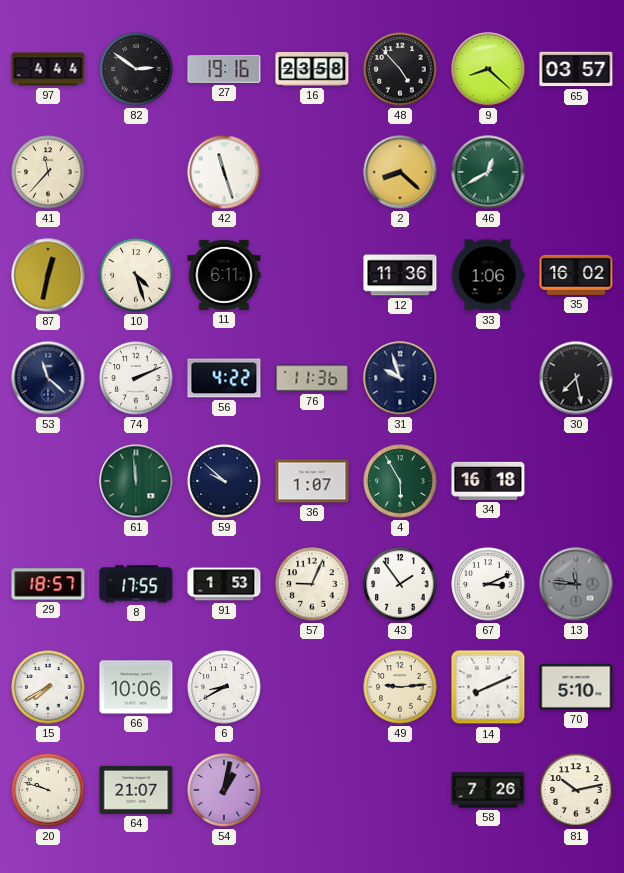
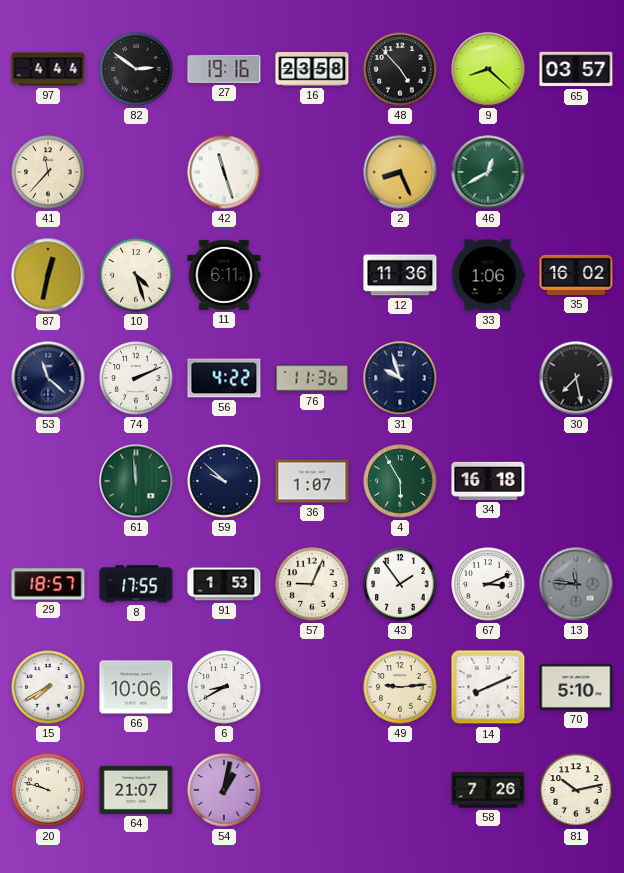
2: 8:22 -> 8:26
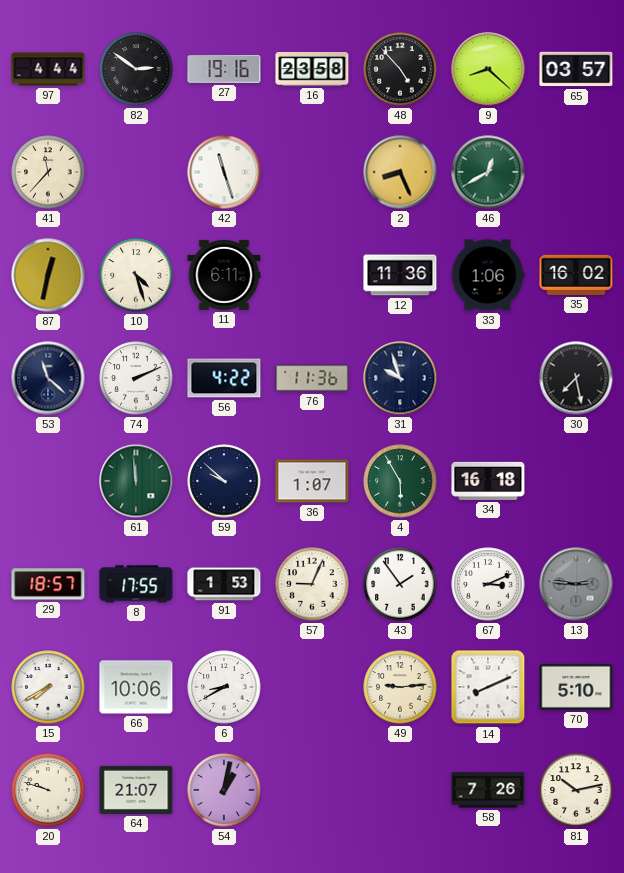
13: 11:46 -> 2:46
